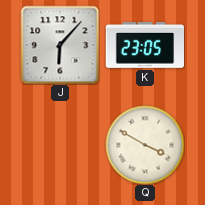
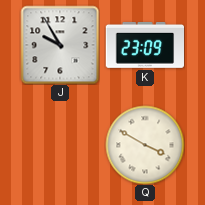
J: 6:07 -> 9:55
K: 23:05 -> 23:09
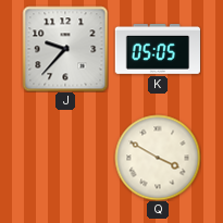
J: 9:55 -> 9:37
K: 23:09 -> 05:05
